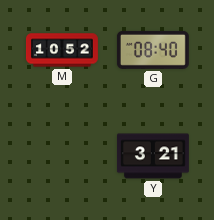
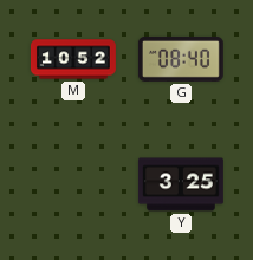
Y: 3:21 -> 3:25
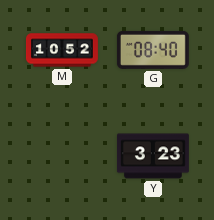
Y: 3:25 -> 3:23
